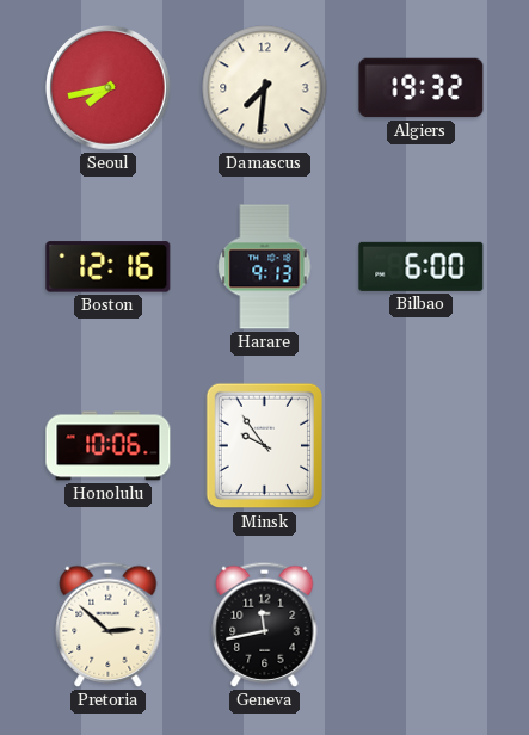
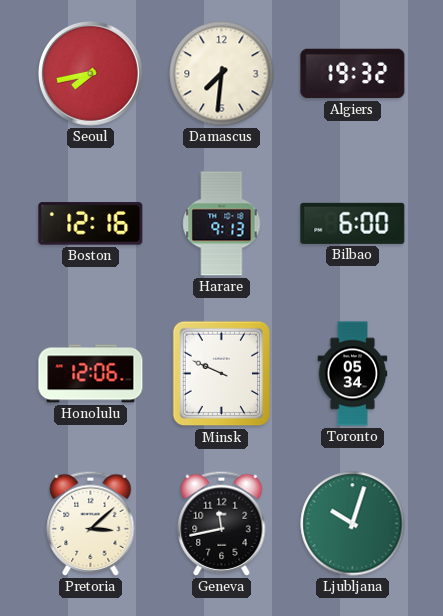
Honolulu: 10:06 -> 12:06
Minsk: 9:54 -> 9:49
Toronto: none -> 05:34
Pretoria: 2:52 -> 3:08
Ljubljana: none -> 10:03
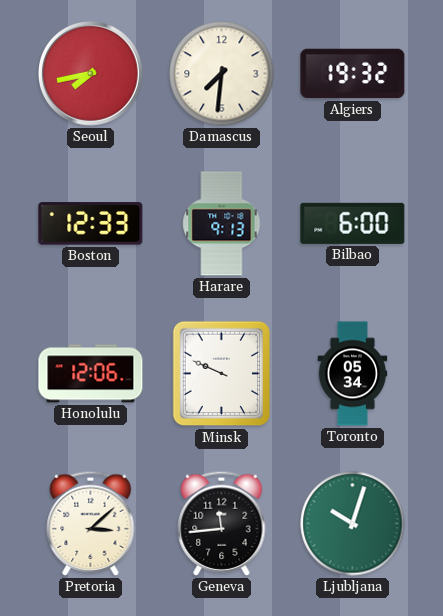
Boston: 12:16 -> 12:33
Geneva: 11:43 -> 11:44
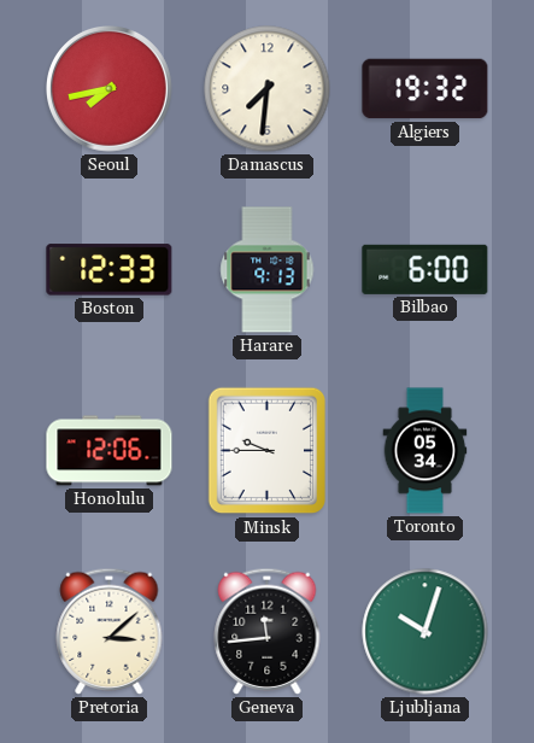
Minsk: 9:49 -> 9:45
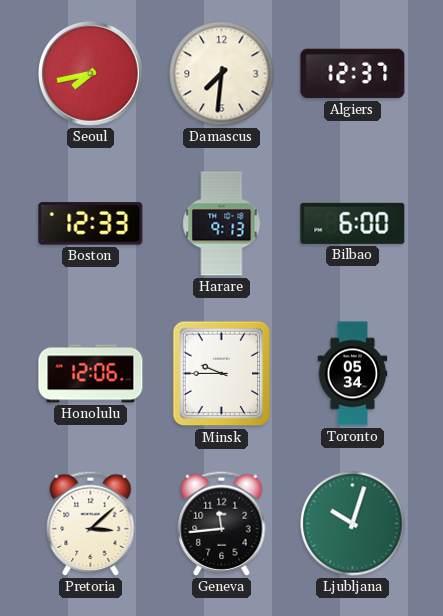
Algiers: 19:32 -> 12:37
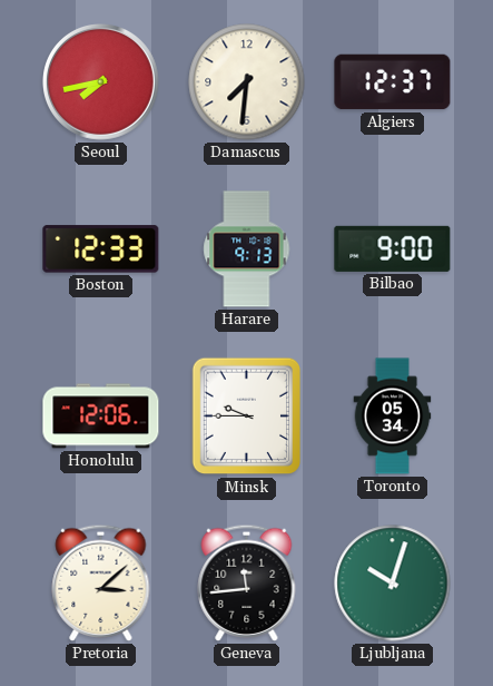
Bilbao: 6:00 -> 9:00
